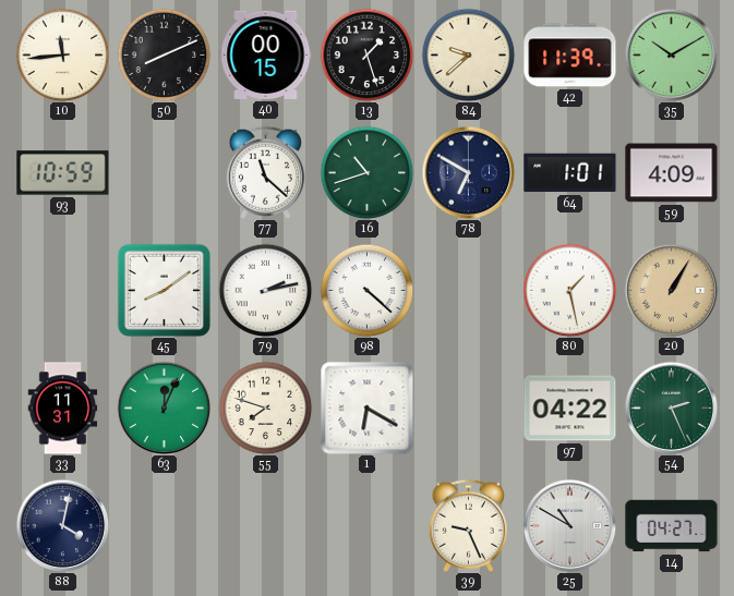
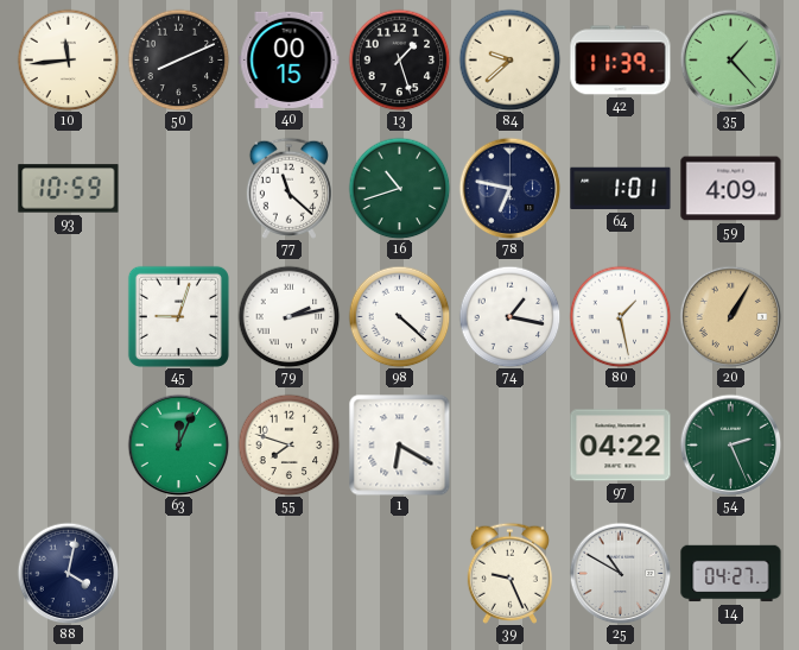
35: 10:10 -> 1:23
78: 6:50 -> 6:47
45: 8:09 -> 9:03
74: none -> 1:17
33: 11:31 -> none
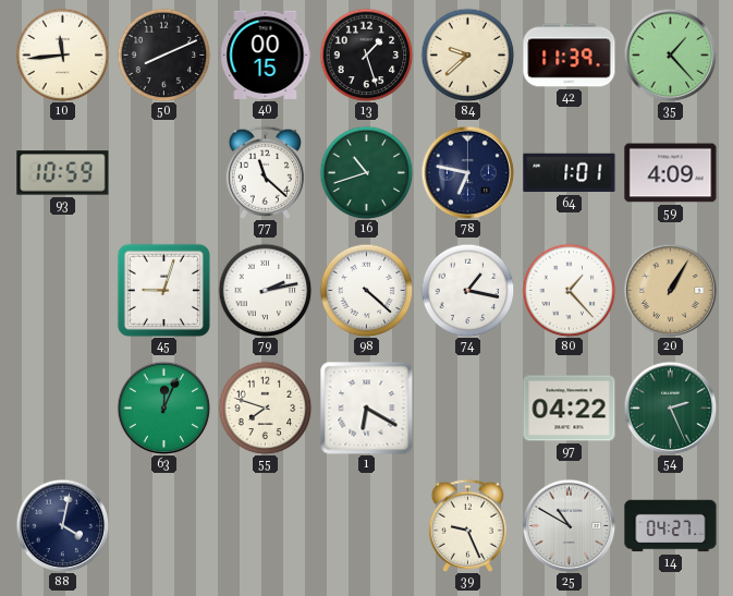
80: 1:28 -> 1:23
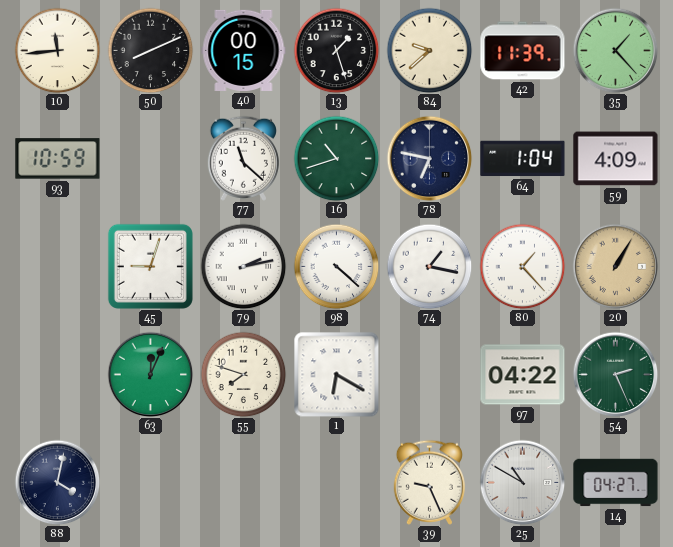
64: 1:01 -> 1:04
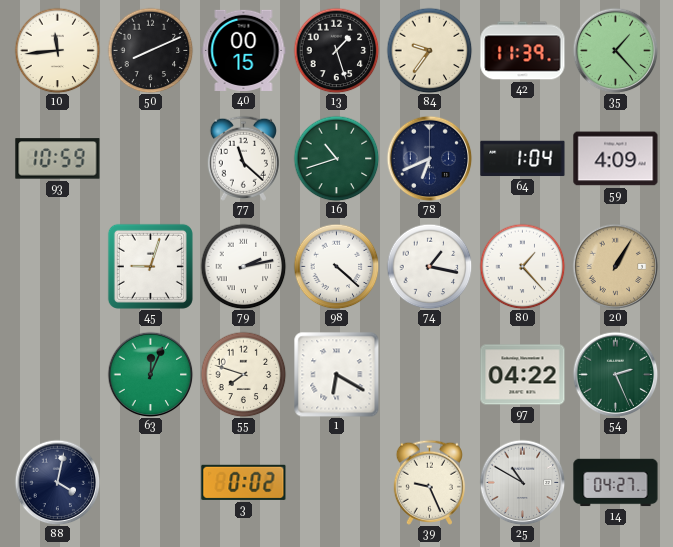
84: 9:38 -> 9:36
78: 6:47 -> 6:41
3: none -> 0:02
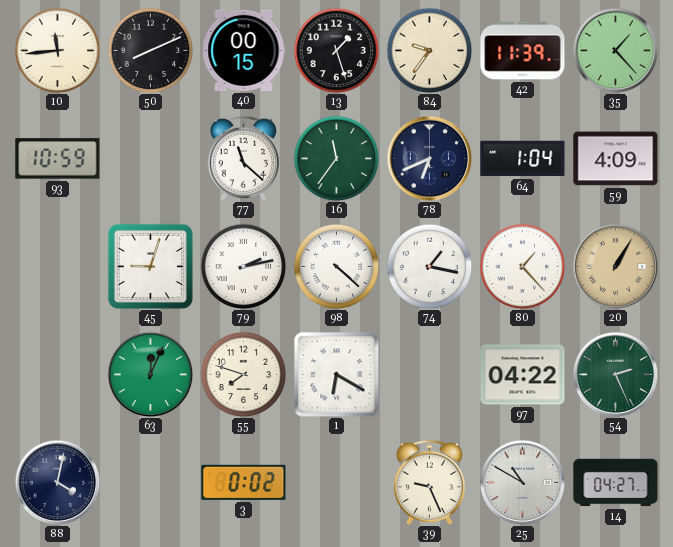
16: 10:42 -> 11:36
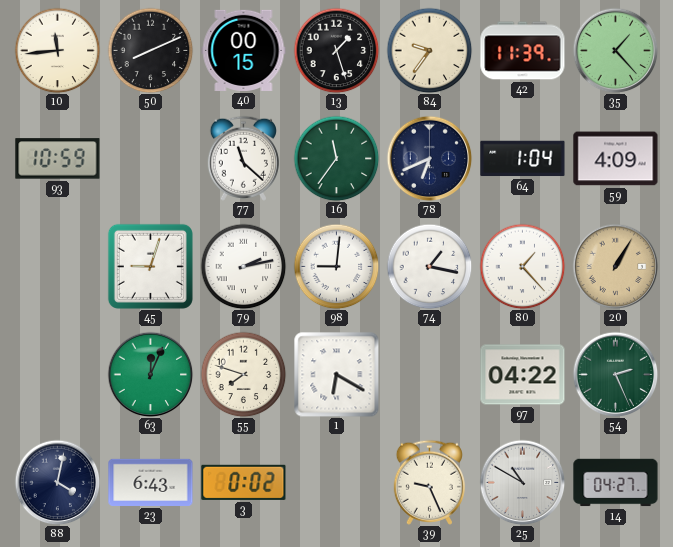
98: 4:22 -> 9:01
23: none -> 6:43
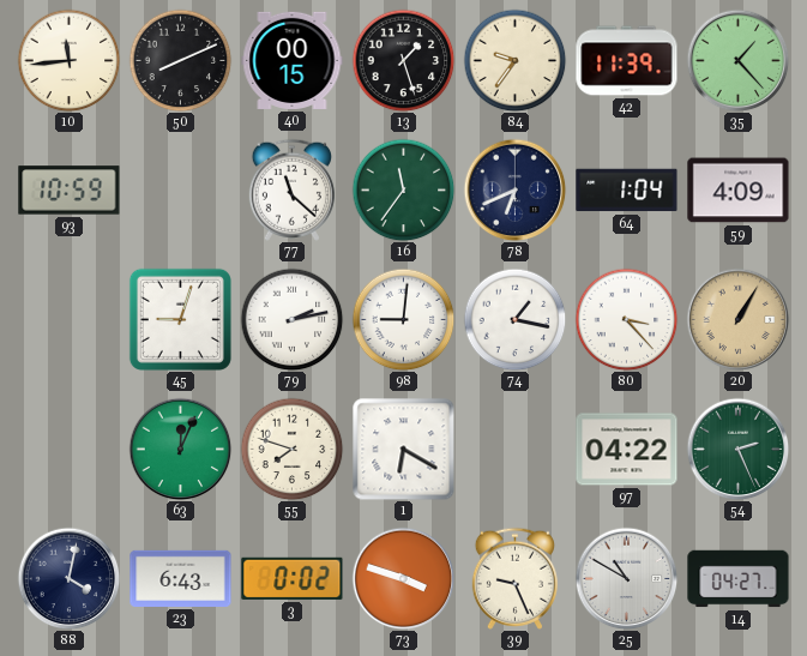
80: 1:23 -> 3:23
73: none -> 3:48
